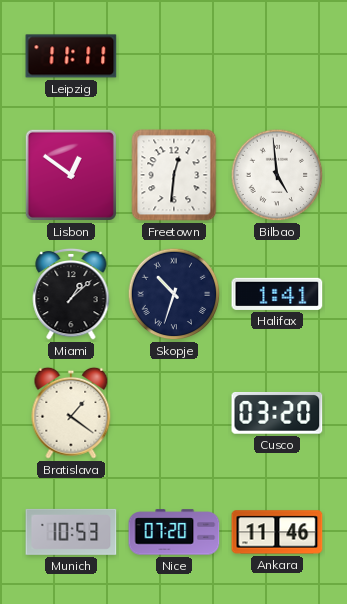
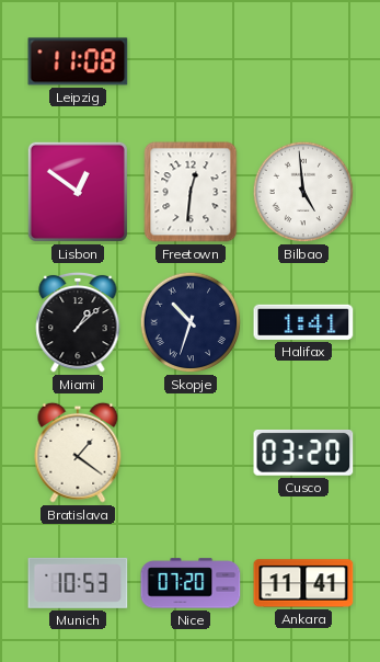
Leipzig: 11:11 -> 11:08
Ankara: 11:46 -> 11:41
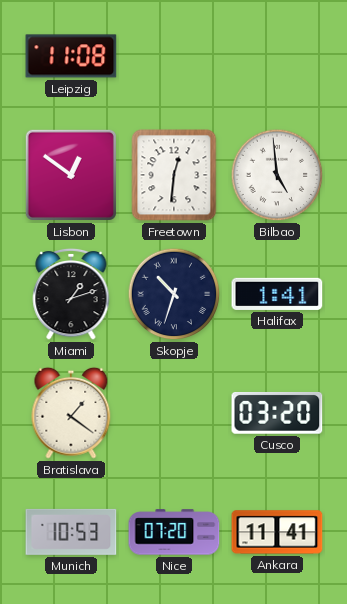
Miami: 1:08 -> 1:12
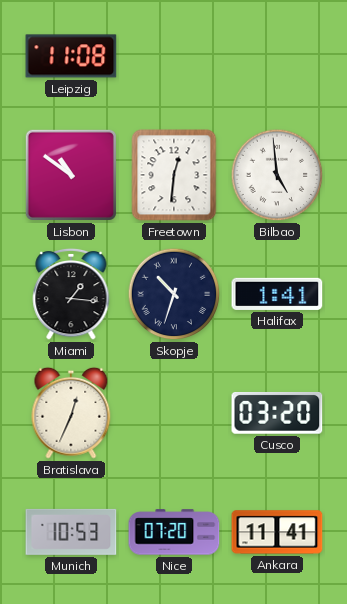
Lisbon: 12:51 -> 10:51
Miami: 1:12 -> 1:16
Bratislava: 1:21 -> 12:34
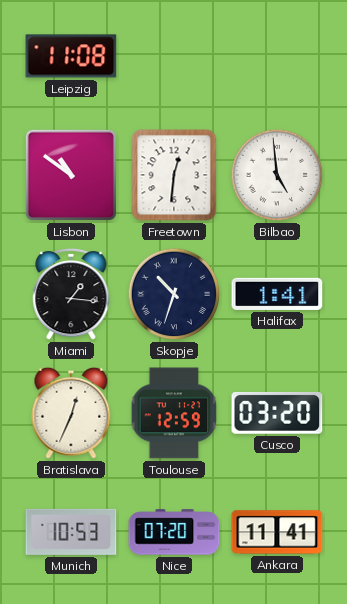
Toulouse: none -> 12:59
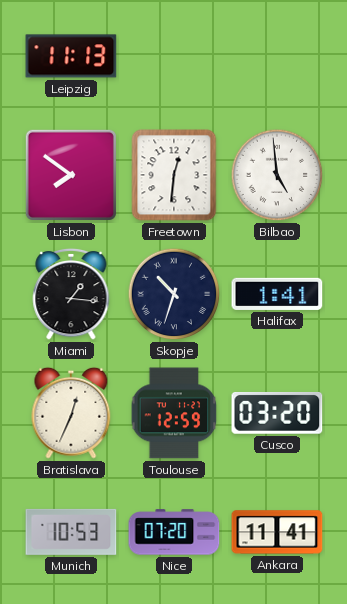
Leipzig: 11:08 -> 11:13
Lisbon: 10:51 -> 7:51
